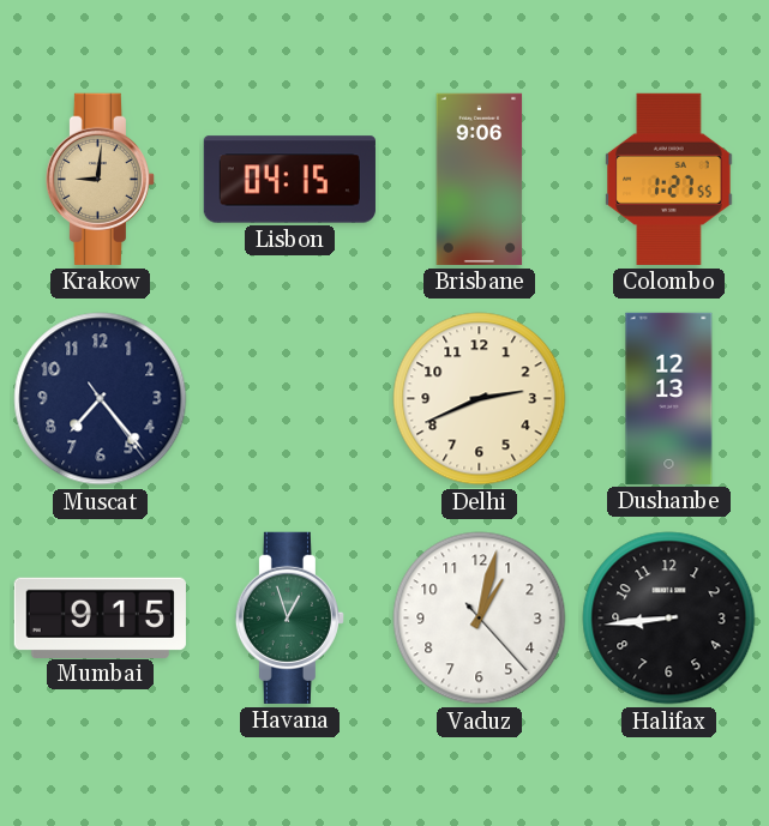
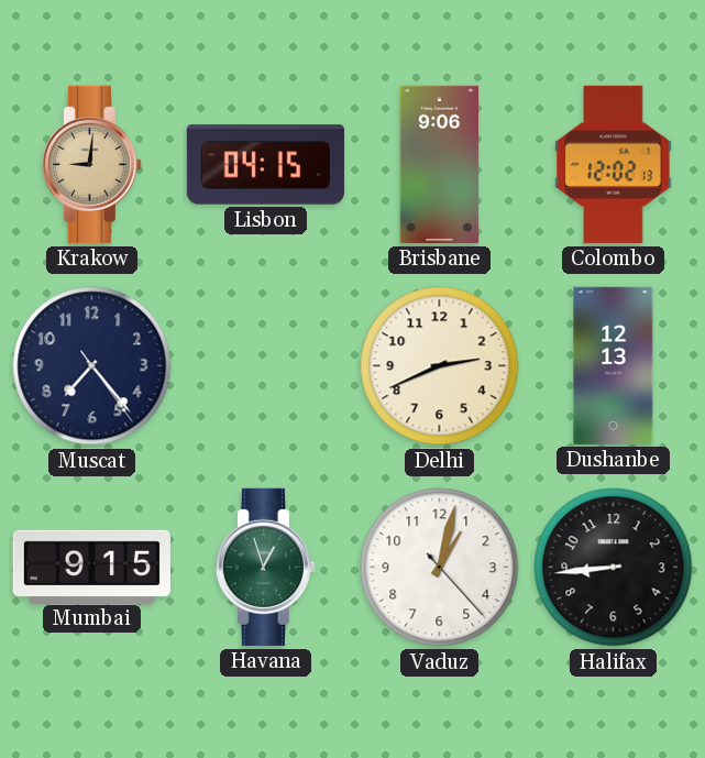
Colombo: 1:27 -> 12:02
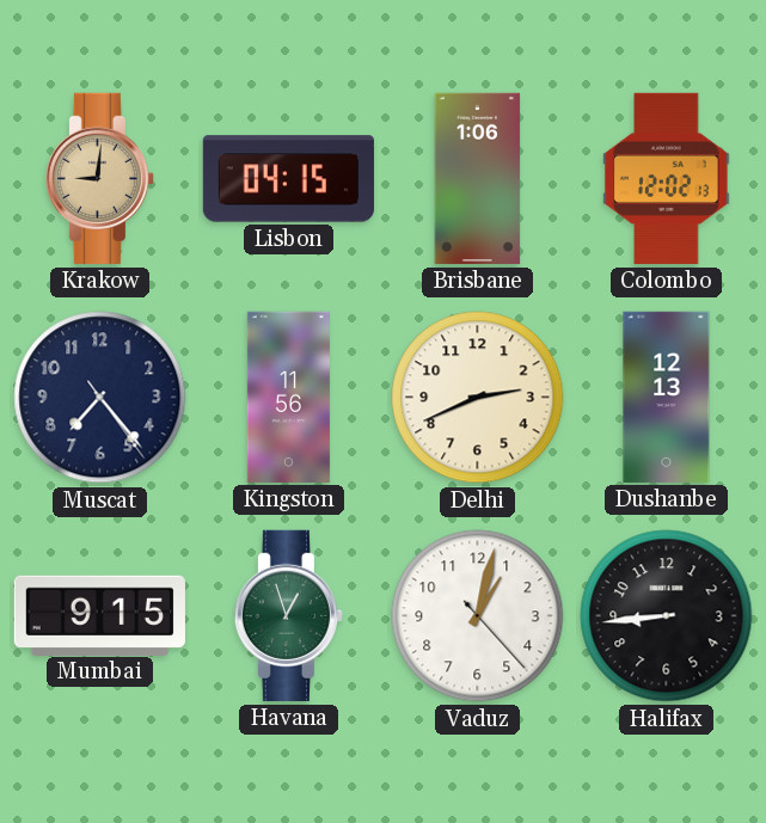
Brisbane: 9:06 -> 1:06
Kingston: none -> 11:56
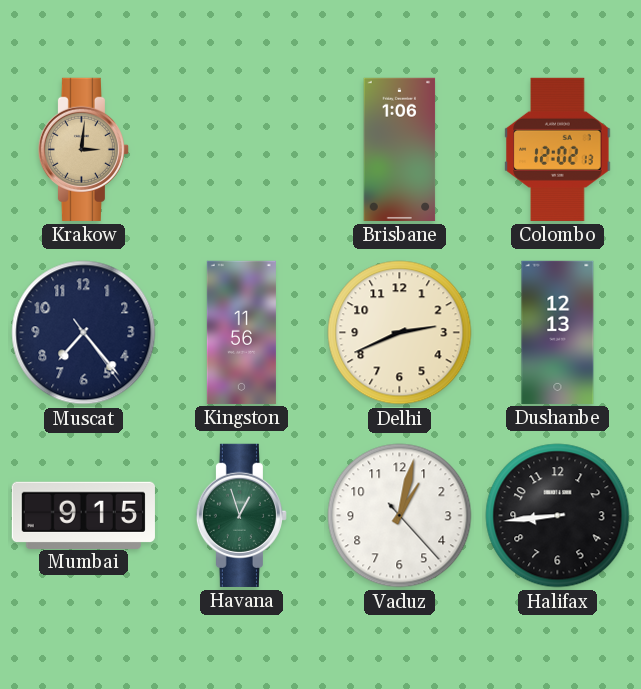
Krakow: 9:01 -> 3:01
Lisbon: 04:15 -> none
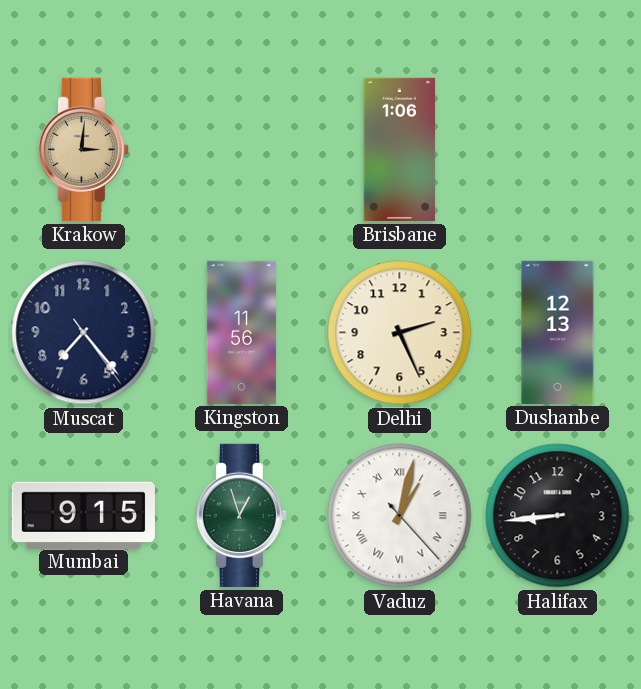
Colombo: 12:02 -> none
Delhi: 2:41 -> 2:26
Vaduz numerals: Arabic -> Roman
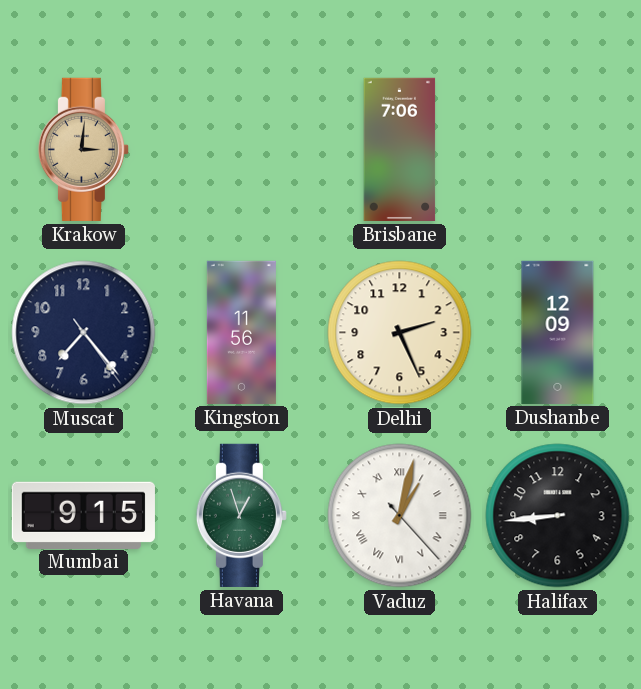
Brisbane: 1:06 -> 7:06
Dushanbe: 12:13 -> 12:09
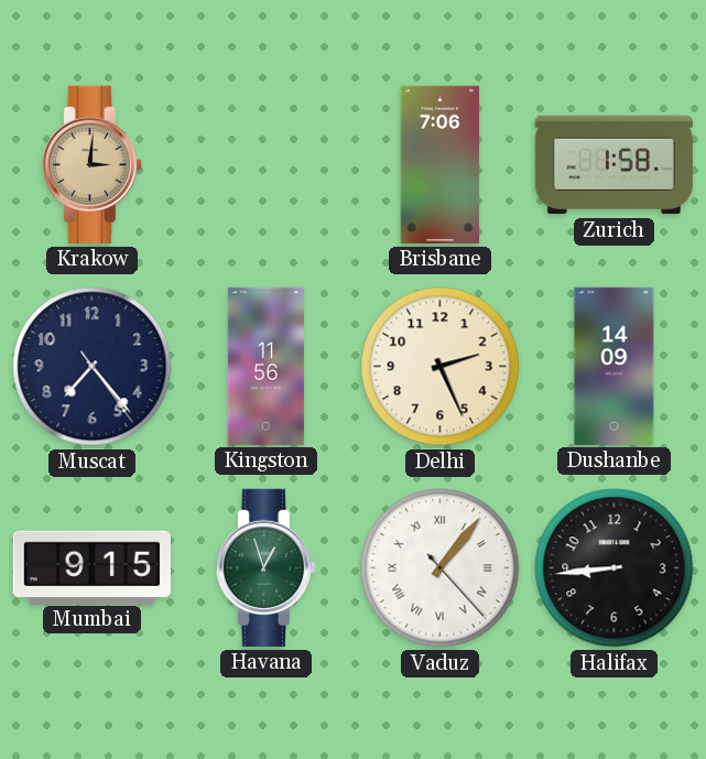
Zurich: none -> 1:58
Dushanbe: 12:09 -> 14:09
Vaduz: 1:02 -> 1:06
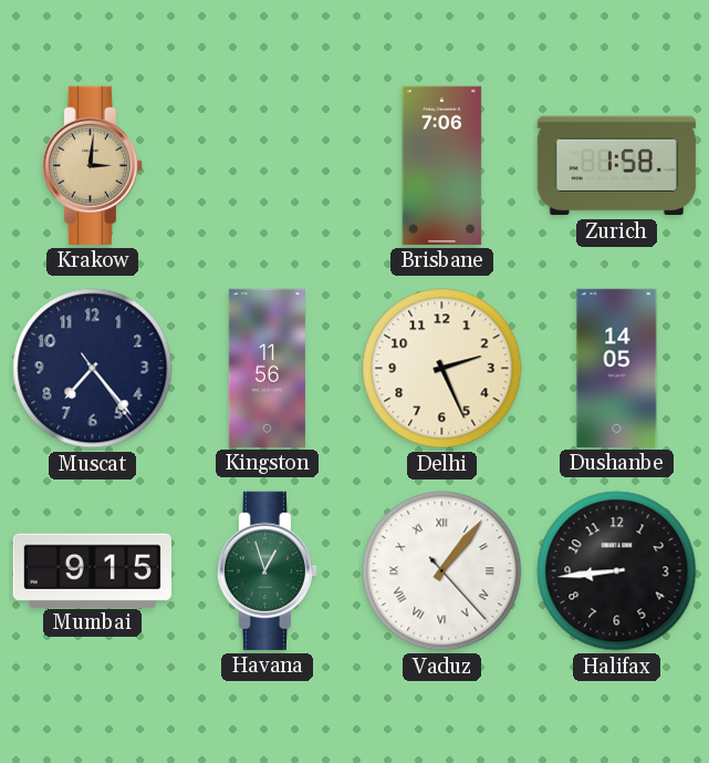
Dushanbe: 14:09 -> 14:05
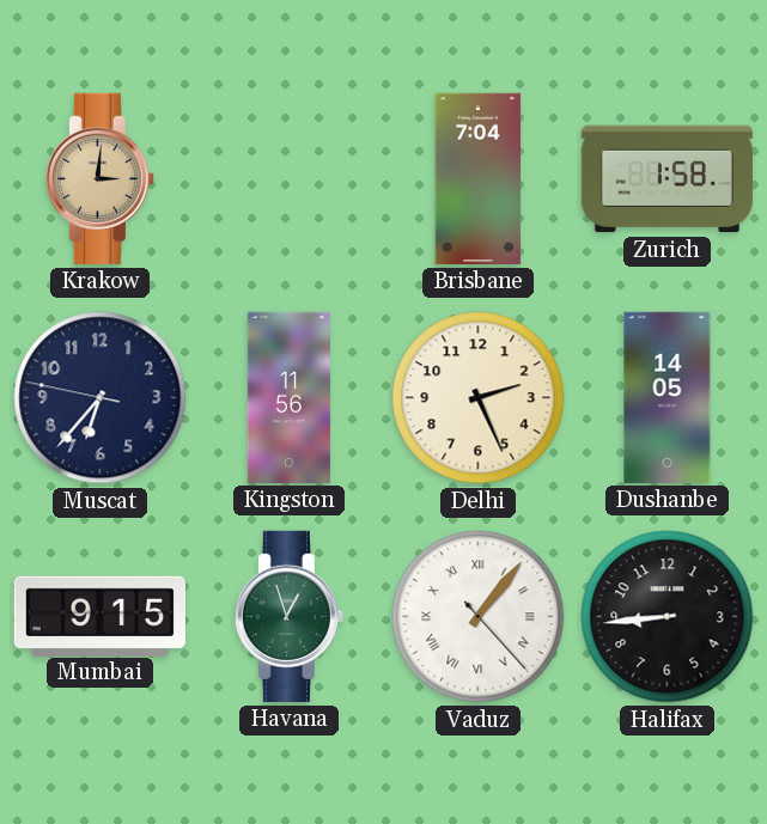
Brisbane: 7:06 -> 7:04
Muscat: 7:23 -> 6:36
